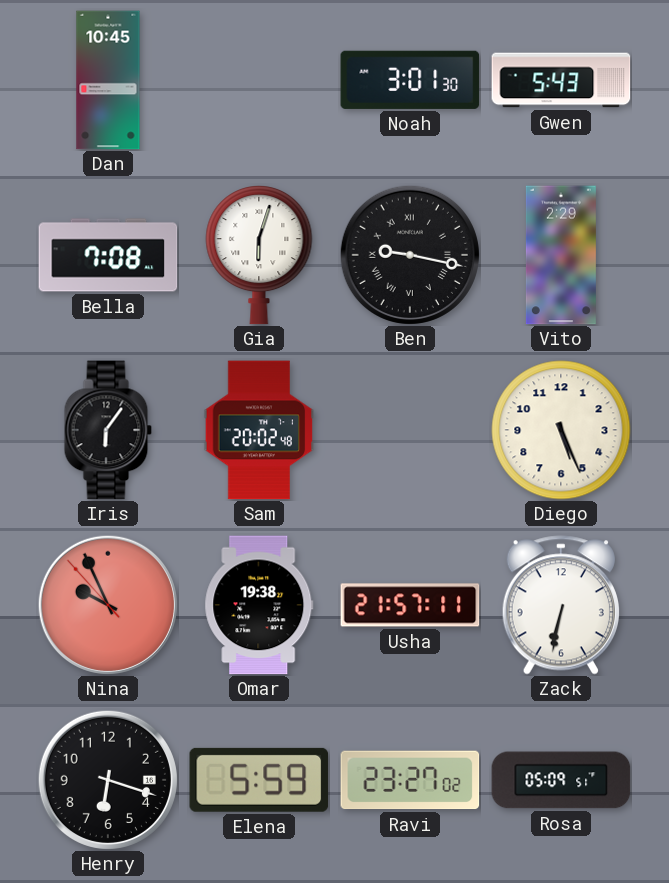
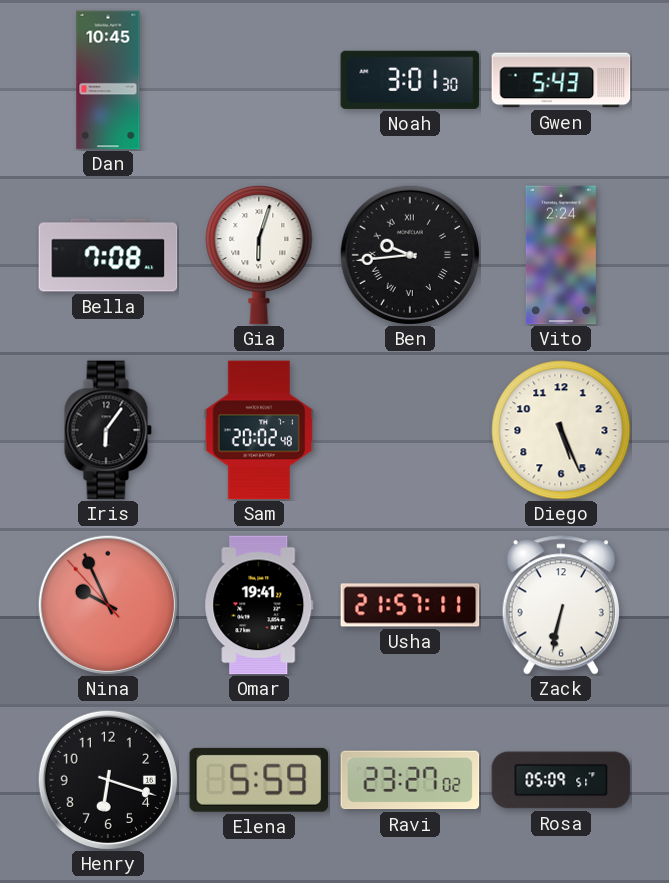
Ben: 9:17 -> 9:44
Vito: 2:29 -> 2:24
Omar: 19:38 -> 19:41
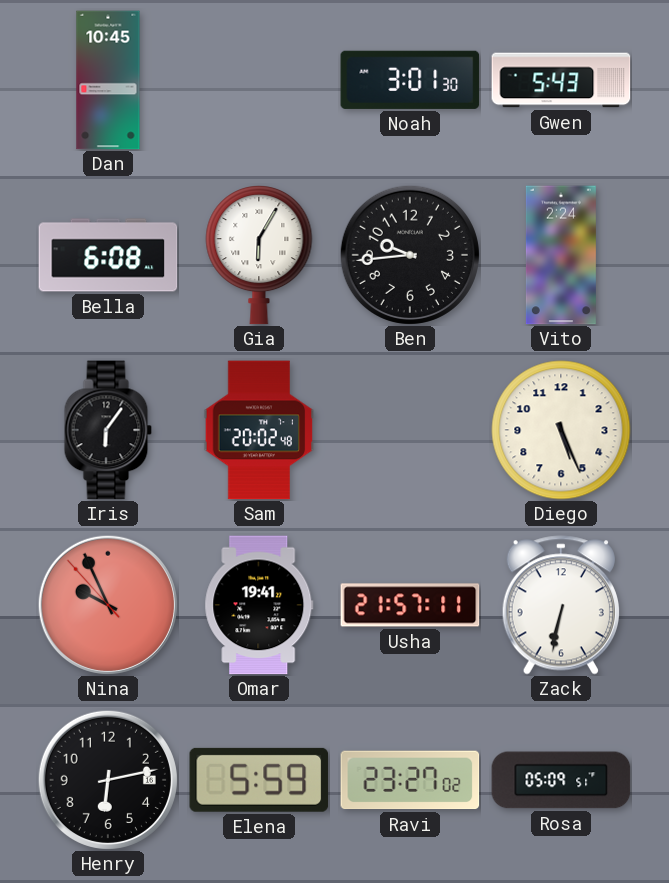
Bella: 7:08 -> 6:08
Gia: 6:03 -> 6:05
Ben numerals: Roman -> Arabic
Henry: 6:18 -> 6:13
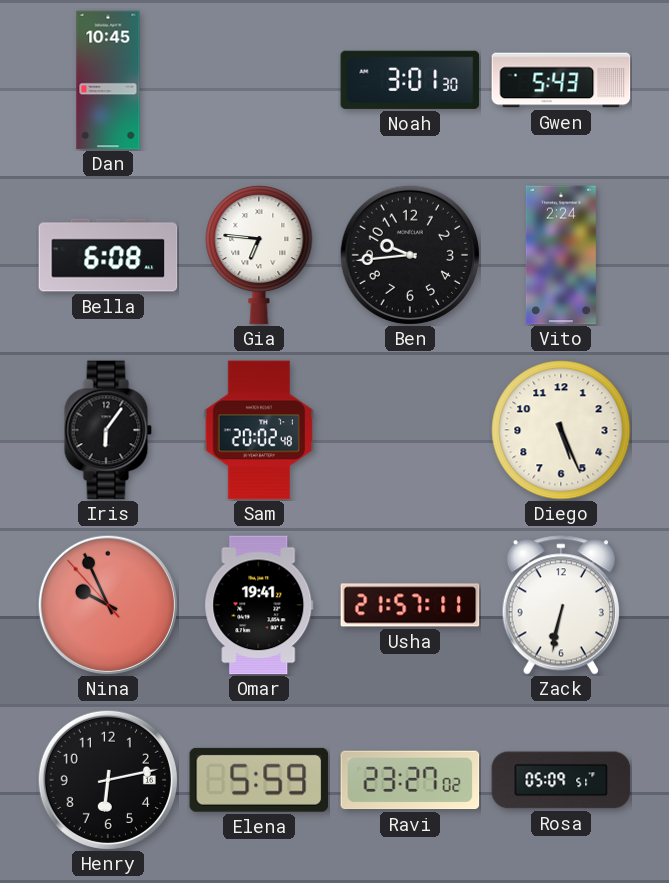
Gia: 6:05 -> 6:46
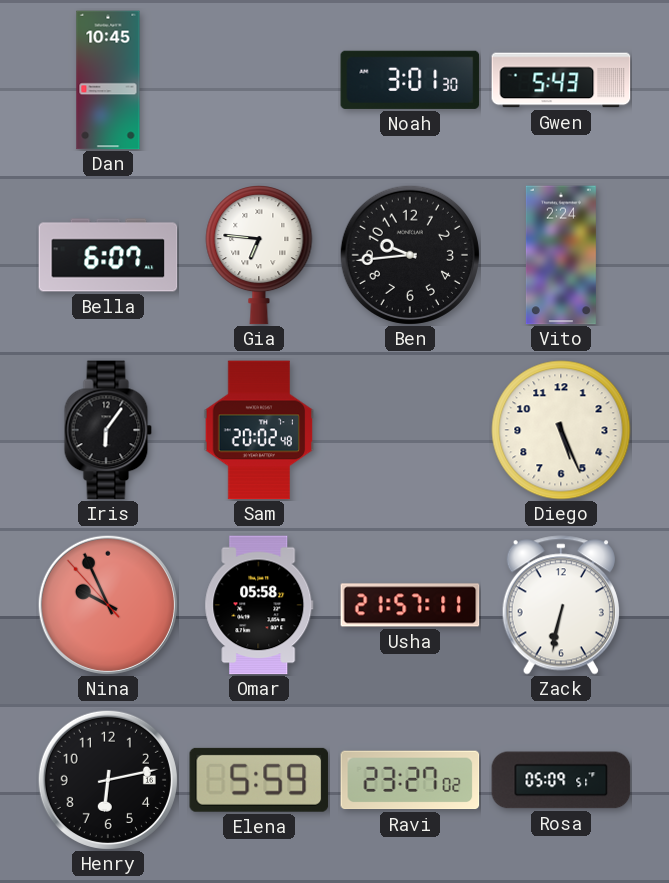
Bella: 6:08 -> 6:07
Omar: 19:41 -> 05:58
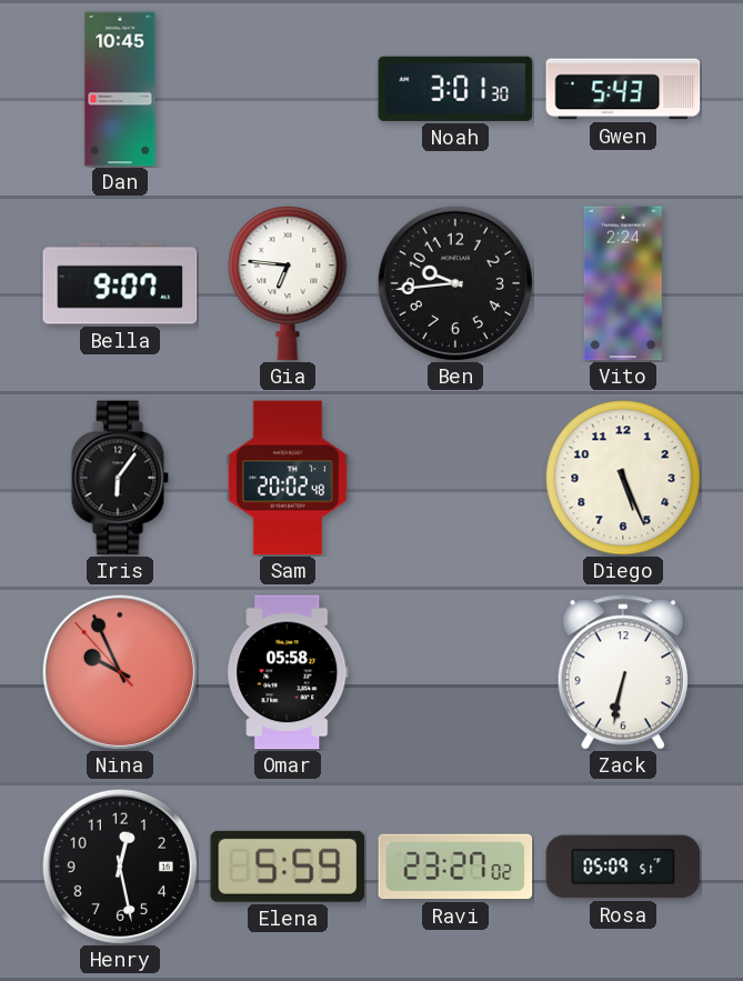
Bella: 6:07 -> 9:07
Usha: 21:57 -> none
Henry: 6:13 -> 12:28
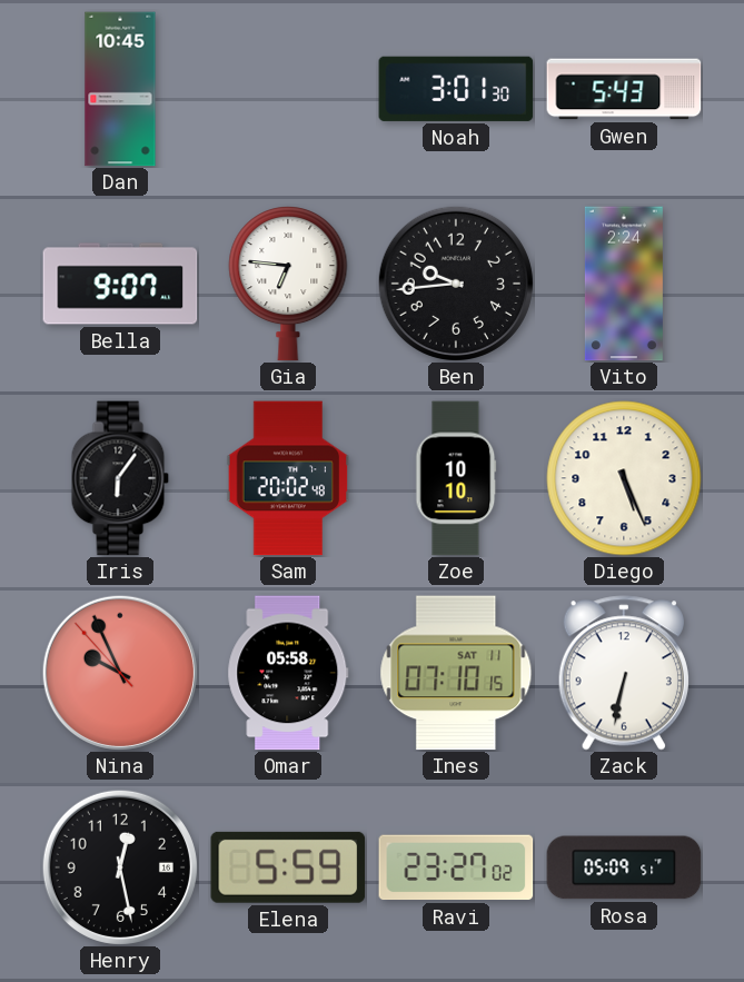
Zoe: none -> 10:10
Ines: none -> 07:10
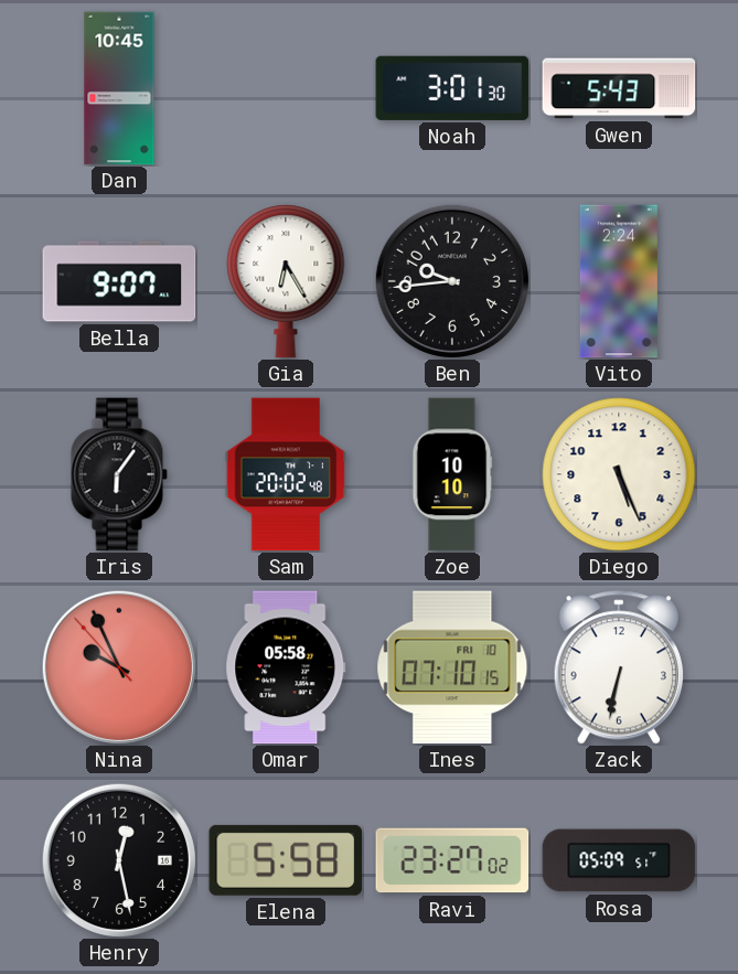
Gia: 6:46 -> 6:25
Ines date: SAT 11 -> FRI 10
Elena: 5:59 -> 5:58
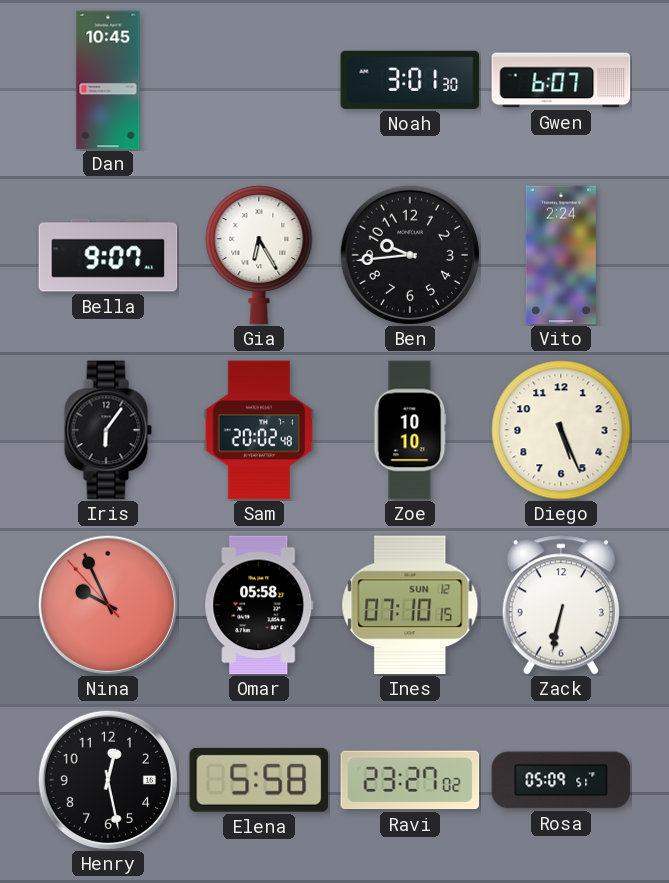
Gwen: 5:43 -> 6:07
Ines date: FRI 10 -> SUN 12
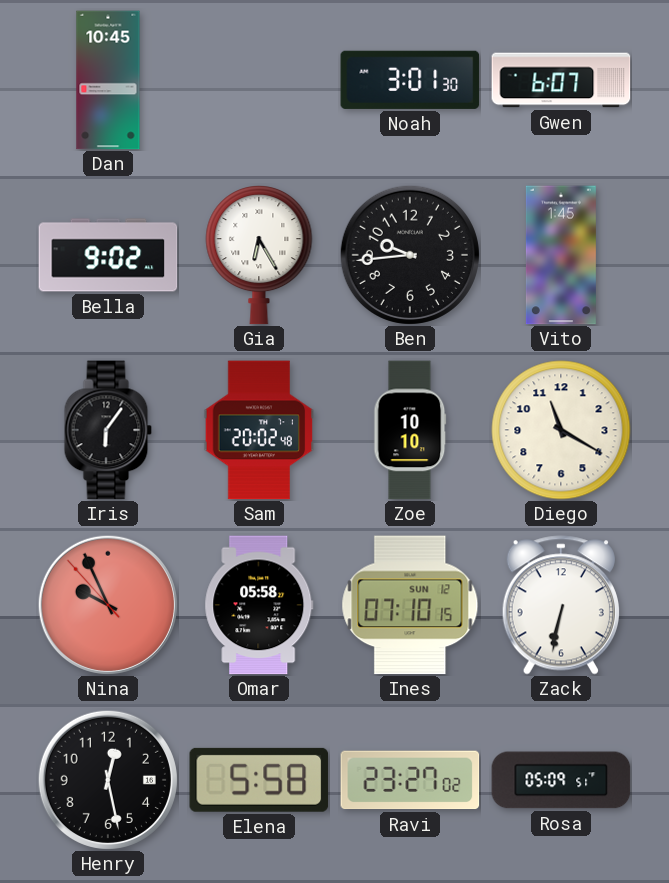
Bella: 9:07 -> 9:02
Vito: 2:24 -> 1:45
Diego: 5:26 -> 11:20
